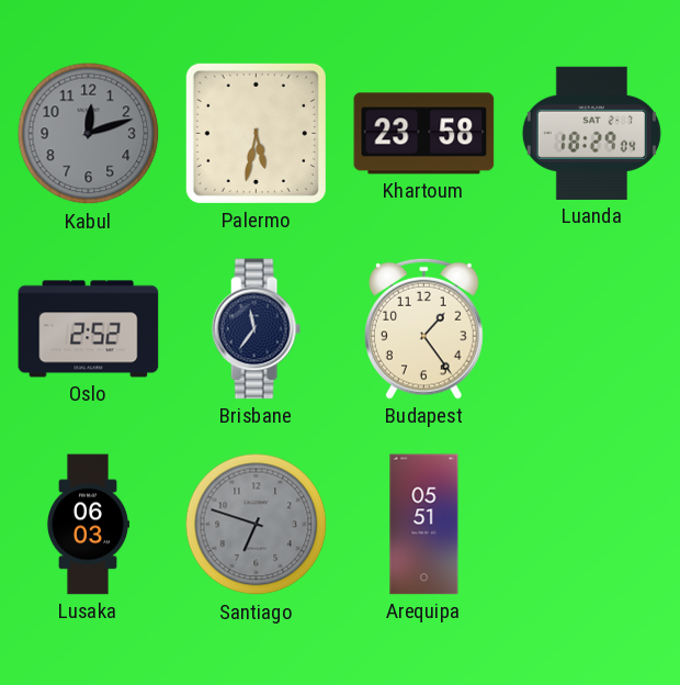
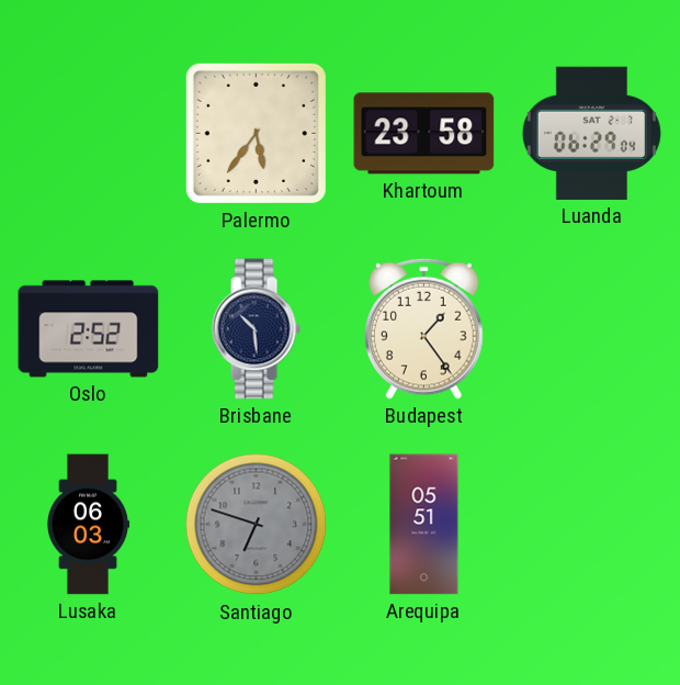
Kabul: 12:12 -> none
Palermo: 5:32 -> 5:36
Luanda: 18:29 -> 06:29
Brisbane: 11:36 -> 10:29
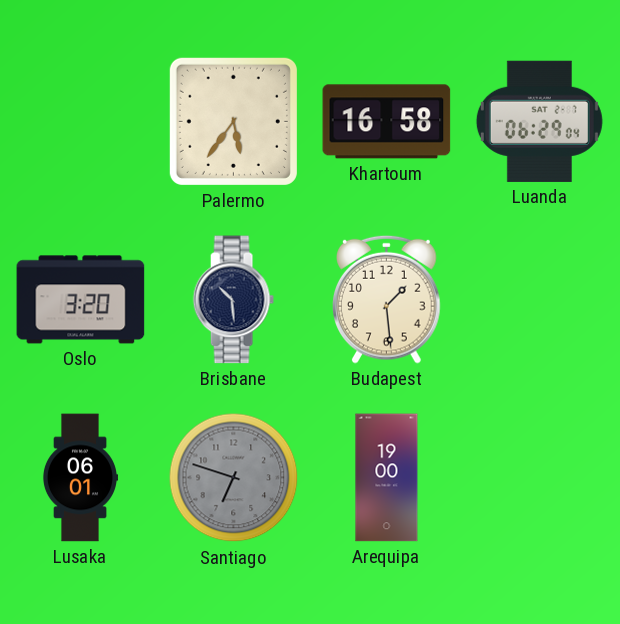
Khartoum: 23:58 -> 16:58
Oslo: 2:52 -> 3:20
Budapest: 1:24 -> 1:29
Lusaka: 06:03 -> 06:01
Arequipa: 05:51 -> 19:00
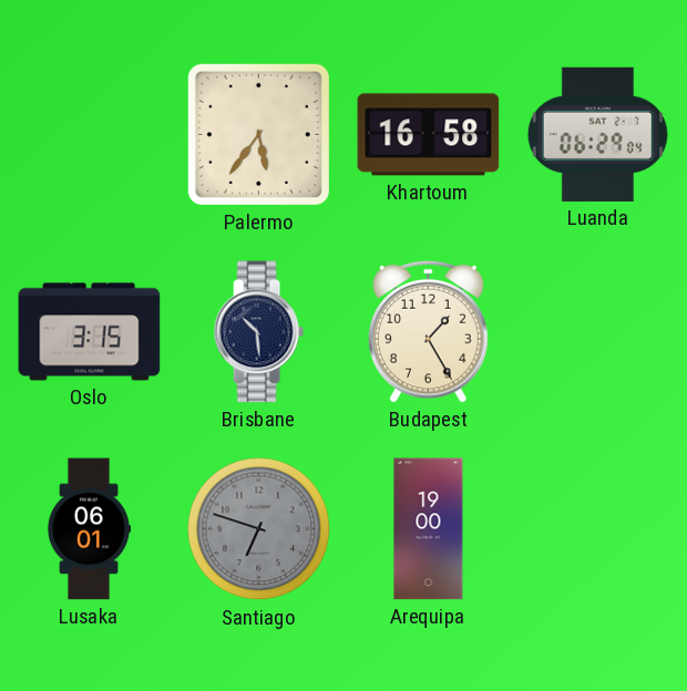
Oslo: 3:20 -> 3:15
Budapest: 1:29 -> 1:25
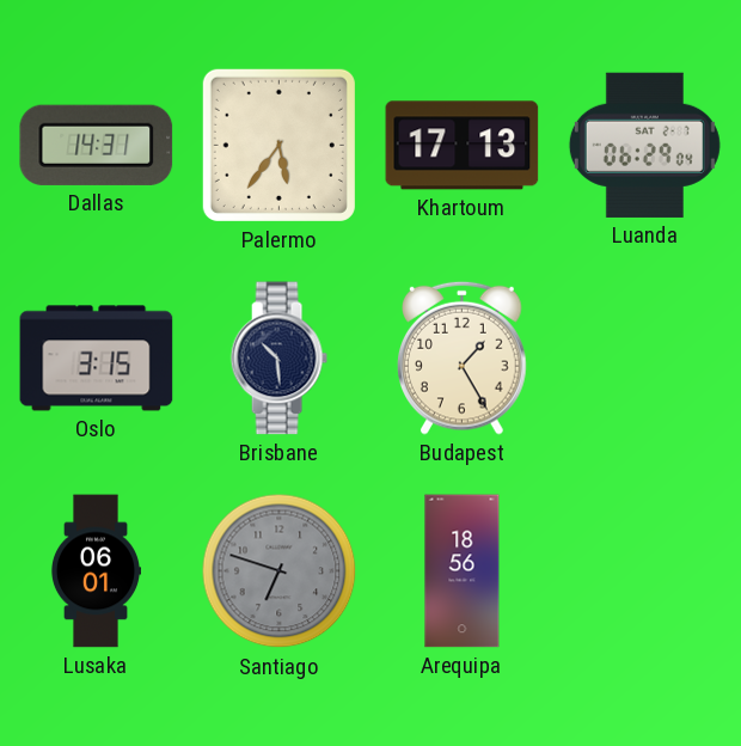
Dallas: none -> 14:31
Khartoum: 16:58 -> 17:13
Arequipa: 19:00 -> 18:56
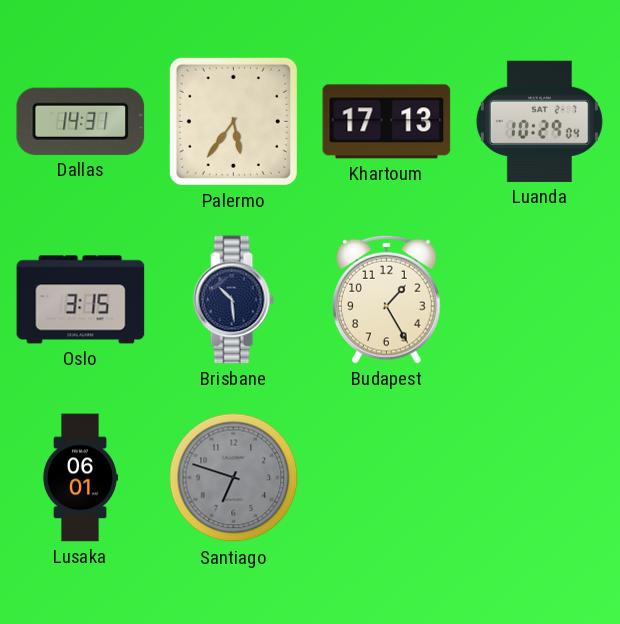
Luanda: 06:29 -> 10:29
Arequipa: 18:56 -> none
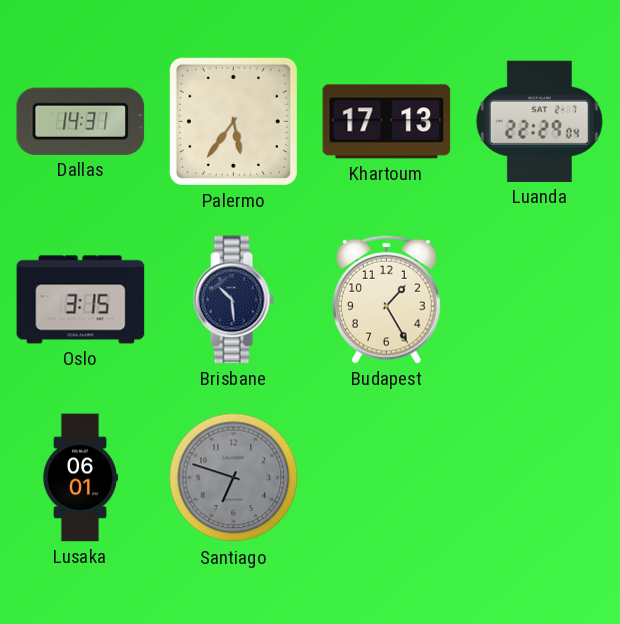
Luanda: 10:29 -> 22:29
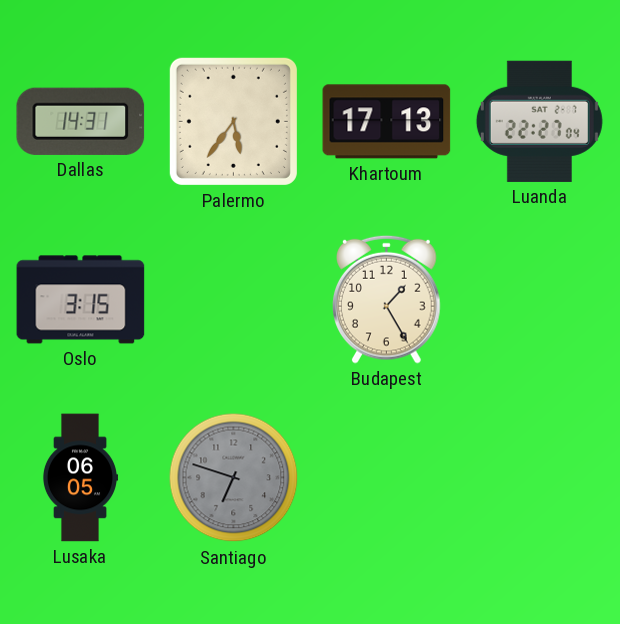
Luanda: 22:29 -> 22:27
Brisbane: 10:29 -> none
Lusaka: 06:01 -> 06:05
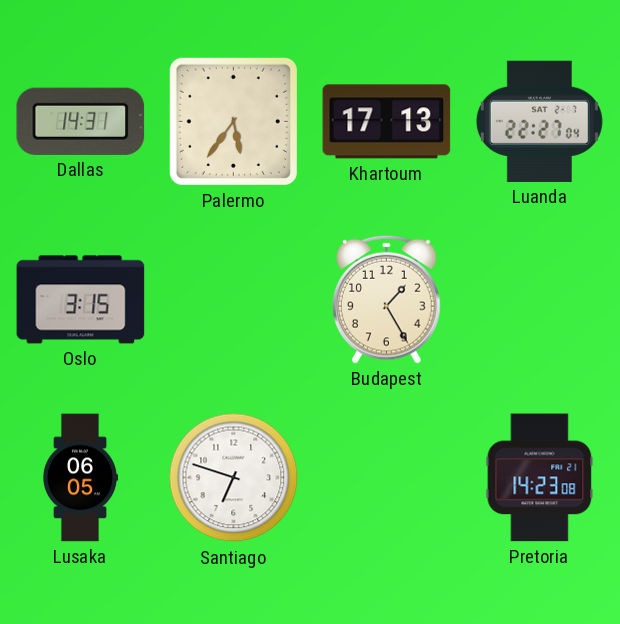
Santiago dial: grey -> white
Pretoria: none -> 14:23
